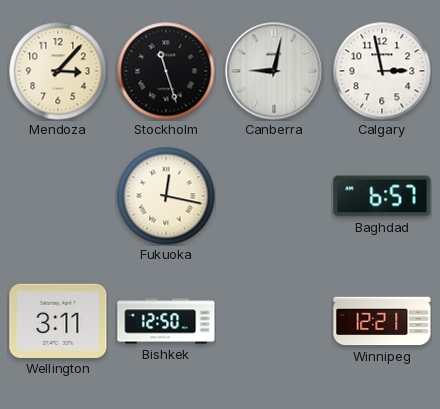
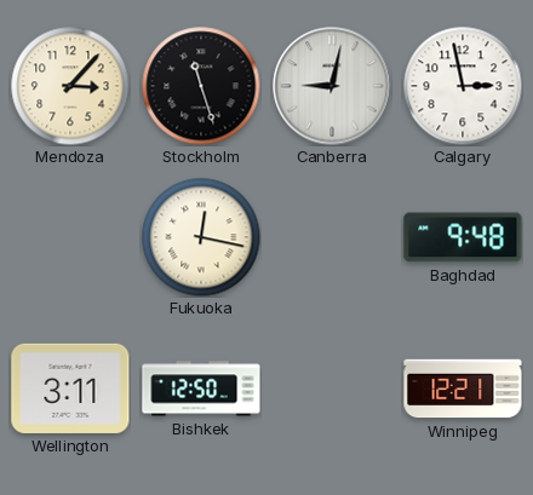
Baghdad: 6:57 -> 9:48
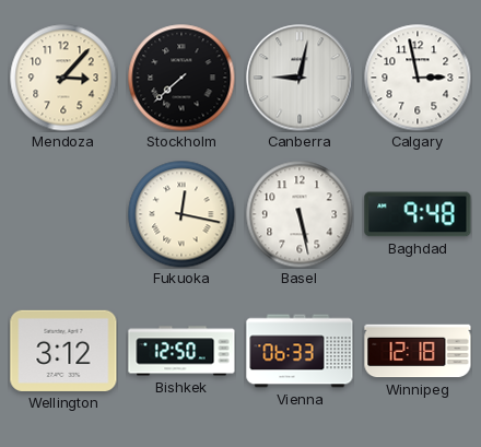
Stockholm: 11:27 -> 7:38
Basel: none -> 5:28
Wellington: 3:11 -> 3:12
Vienna: none -> 06:33
Winnipeg: 12:21 -> 12:18
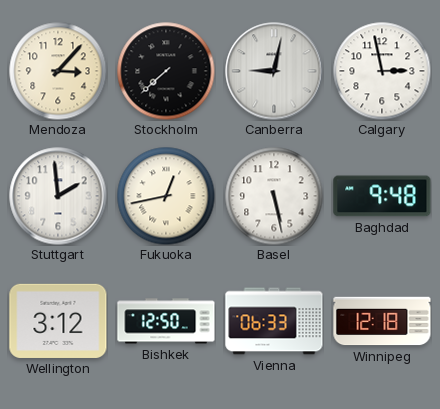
Stuttgart: none -> 1:59
Fukuoka: 12:17 -> 12:43
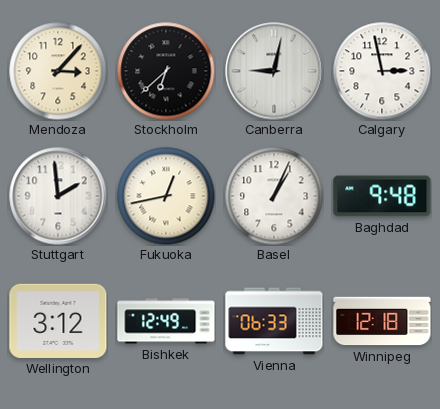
Stockholm: 7:38 -> 6:38
Basel: 5:28 -> 1:04
Bishkek: 12:50 -> 12:49
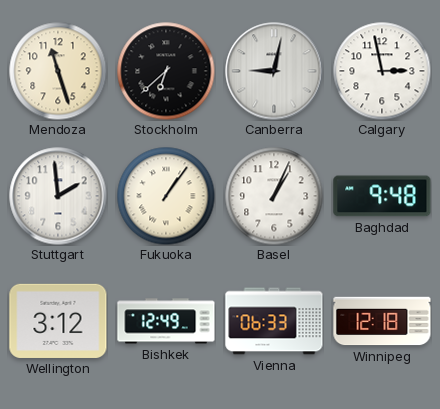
Mendoza: 3:07 -> 11:27
Fukuoka: 12:43 -> 1:06
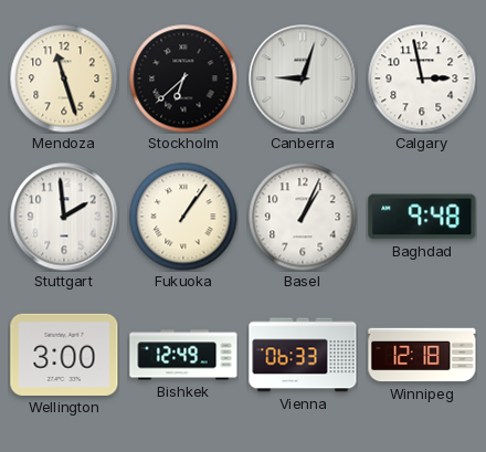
Canberra: 9:02 -> 9:03
Wellington: 3:12 -> 3:00
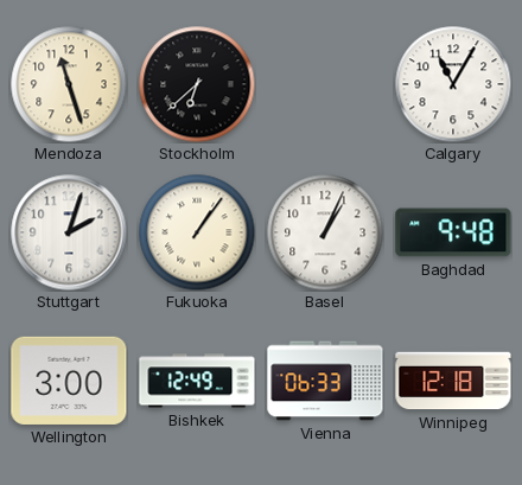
Canberra: 9:03 -> none
Calgary: 2:58 -> 11:05
Stuttgart: 1:59 -> 2:03
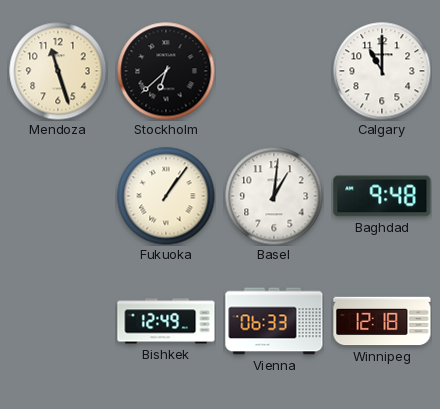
Calgary: 11:05 -> 11:00
Stuttgart: 2:03 -> none
Basel: 1:04 -> 1:01
Wellington: 3:00 -> none
